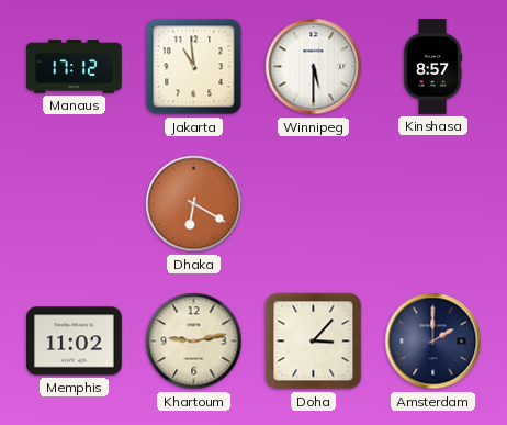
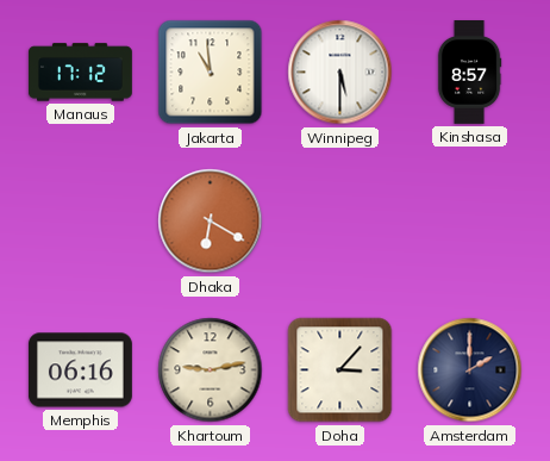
Memphis: 11:02 -> 06:16
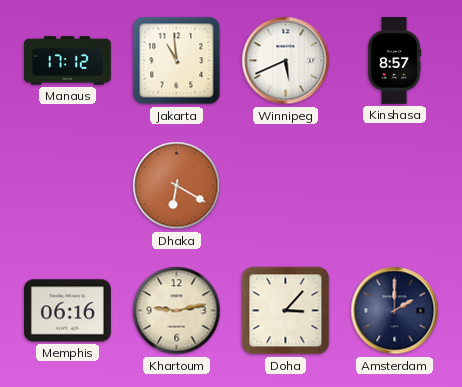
Winnipeg: 5:30 -> 5:41
